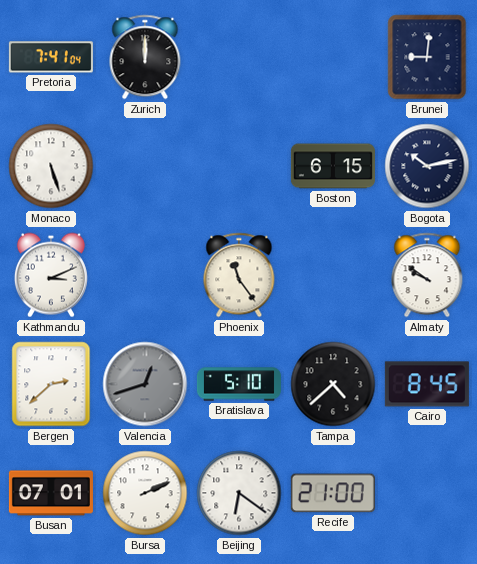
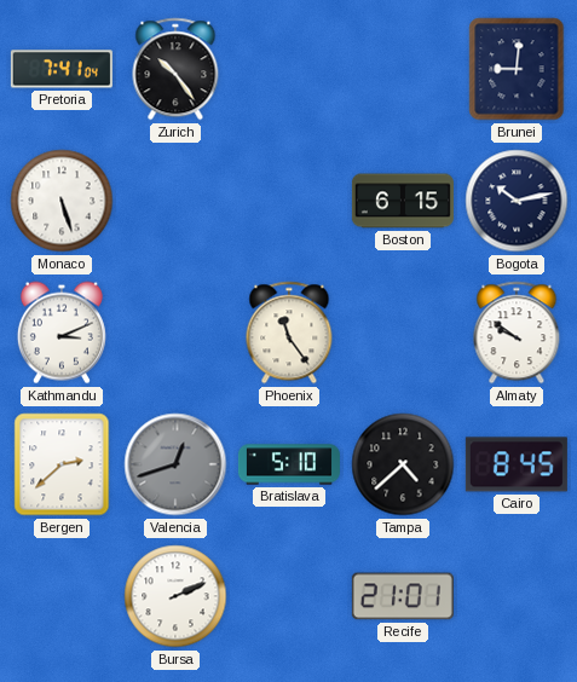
Zurich: 12:00 -> 10:24
Busan: 07:01 -> none
Beijing: 6:21 -> none
Recife: 21:00 -> 21:01
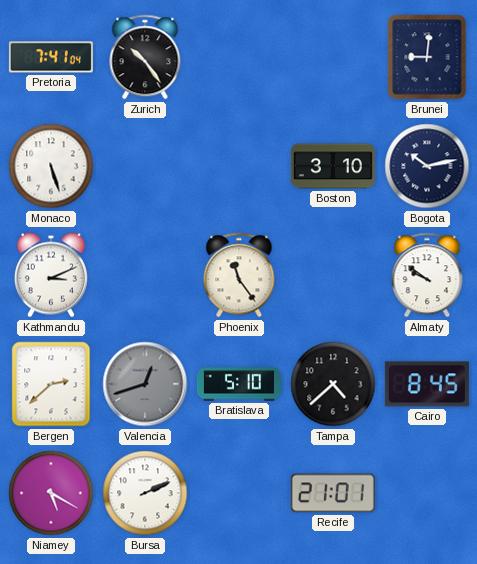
Boston: 6:15 -> 3:10
Niamey: none -> 5:20
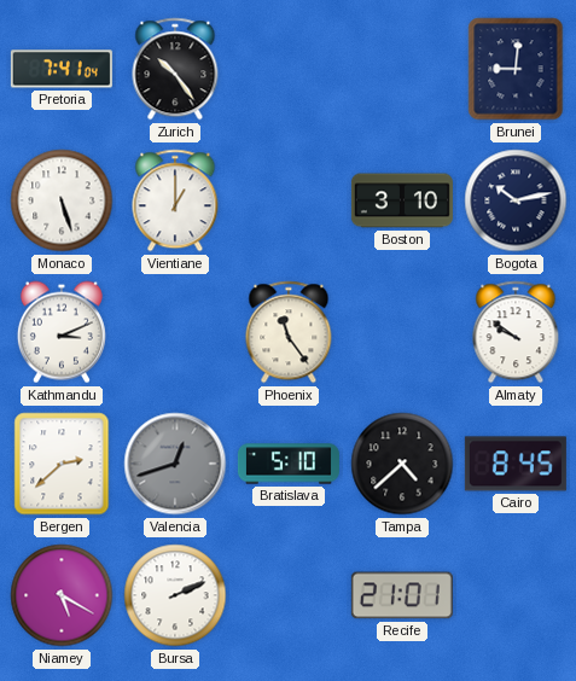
Vientiane: none -> 1:00
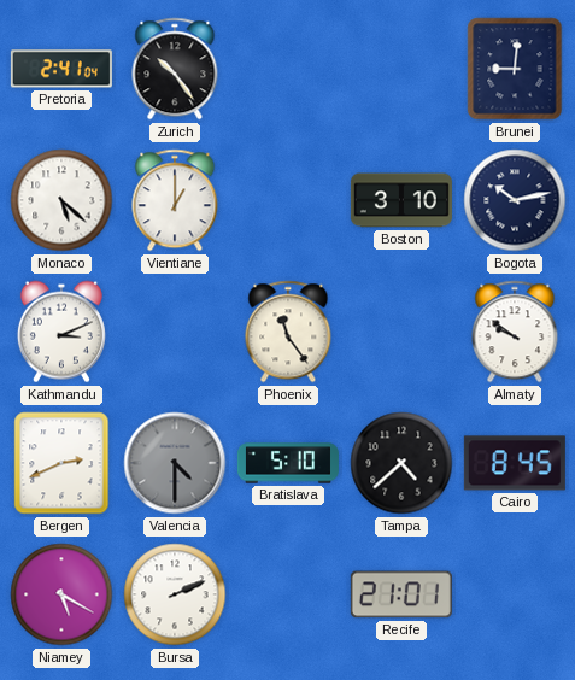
Pretoria: 7:41 -> 2:41
Monaco: 5:27 -> 5:22
Bergen: 2:38 -> 2:41
Valencia: 12:42 -> 4:30
